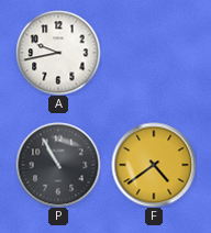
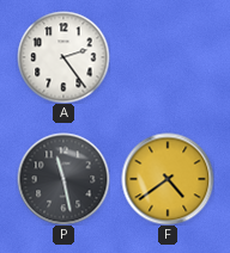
A: 9:43 -> 2:24
P: 10:55 -> 11:28
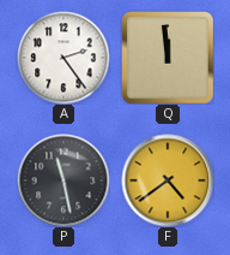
Q: none -> 11:59
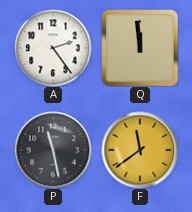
F: 4:39 -> 11:39
